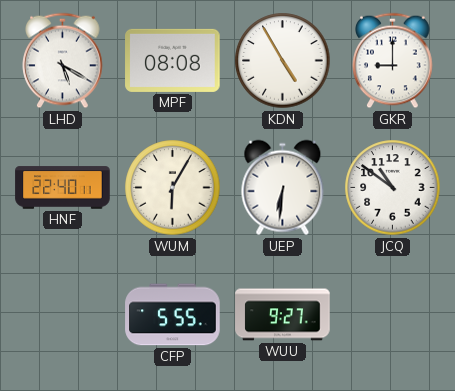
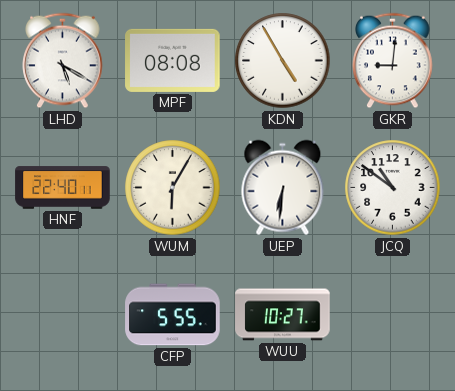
GKR: 9:00 -> 9:01
WUU: 9:27 -> 10:27
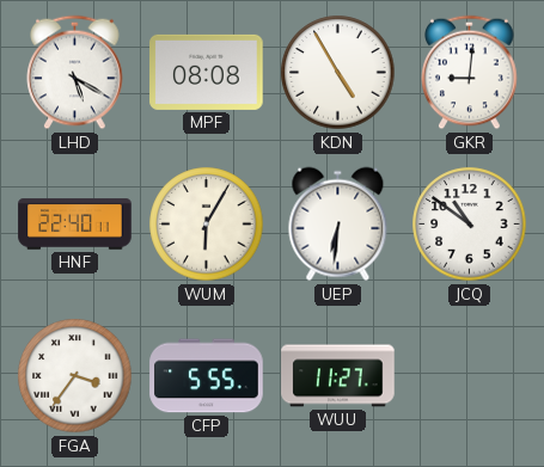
FGA: none -> 3:36
WUU: 10:27 -> 11:27
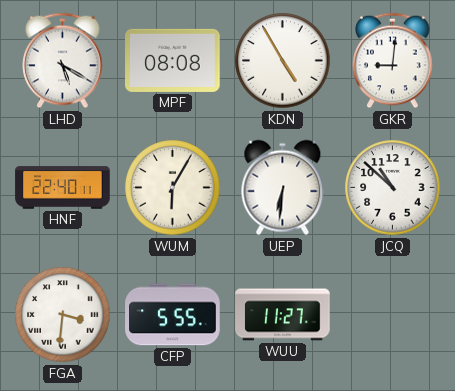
JCQ: 10:51 -> 10:52
FGA: 3:36 -> 3:31
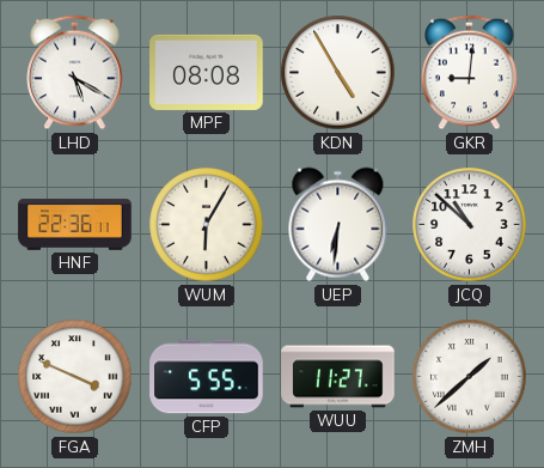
HNF: 22:40 -> 22:36
FGA: 3:31 -> 3:49
ZMH: none -> 1:38
